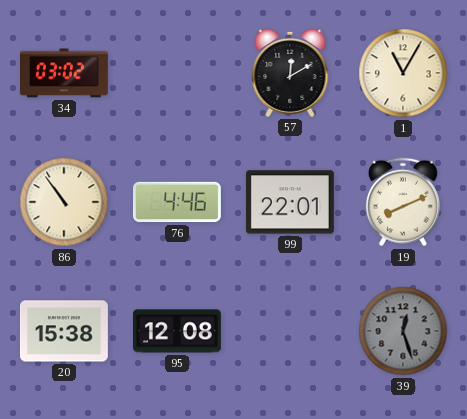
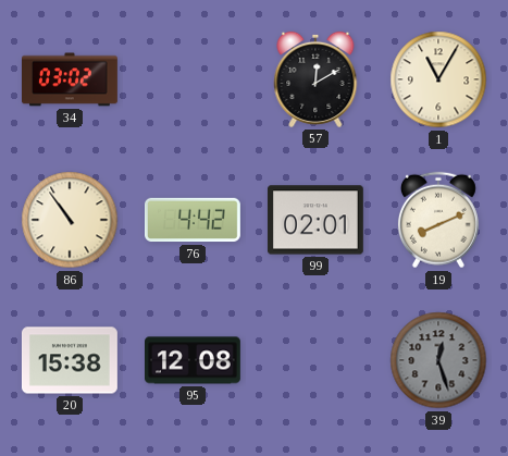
76: 4:46 -> 4:42
99: 22:01 -> 02:01
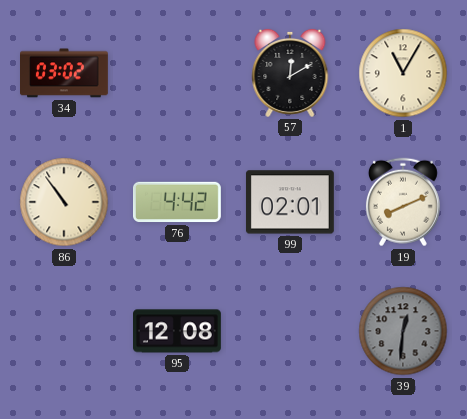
20: 15:38 -> none
39: 12:27 -> 12:31
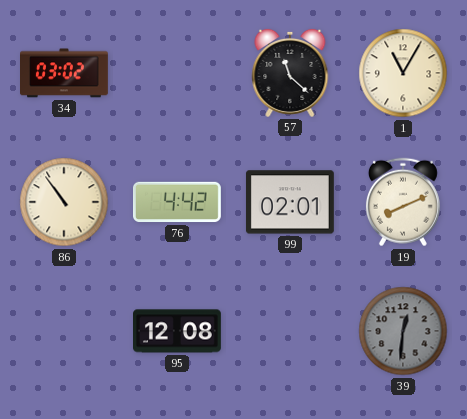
57: 12:10 -> 11:22
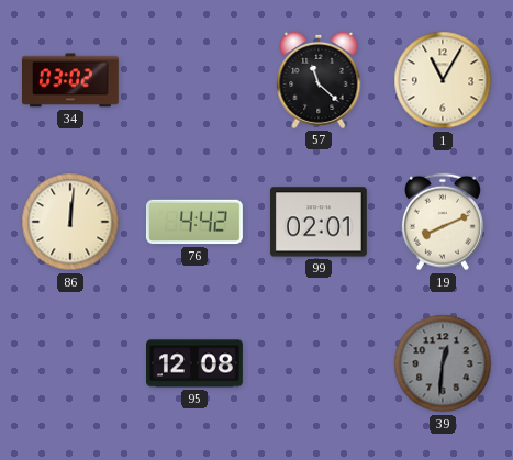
86: 10:54 -> 12:01
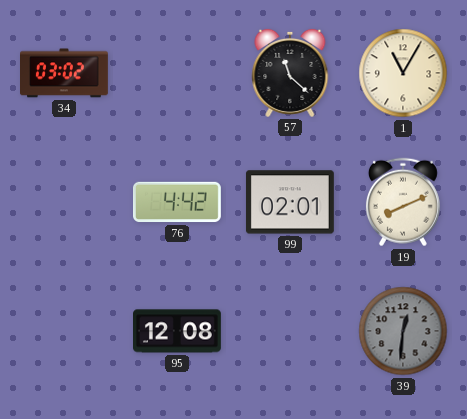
86: 12:01 -> none
